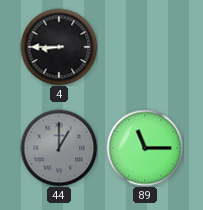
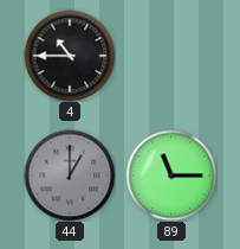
4: 8:45 -> 10:45
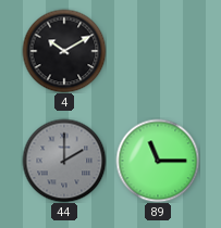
4: 10:45 -> 10:10
44: 1:00 -> 2:00
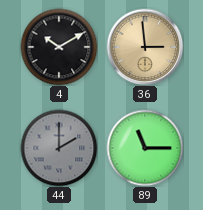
36: none -> 2:59
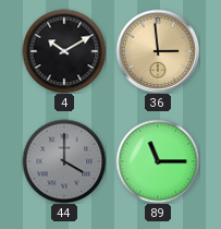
44: 2:00 -> 4:00
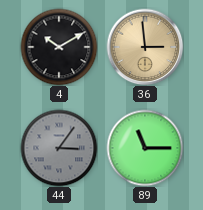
44: 4:00 -> 3:06
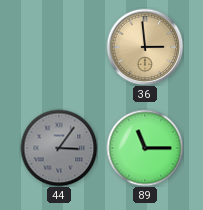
4: 10:10 -> none
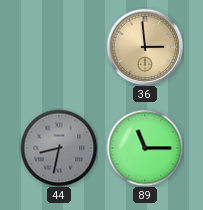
44: 3:06 -> 8:32
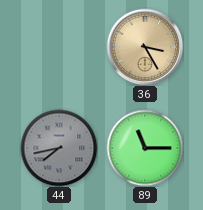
36: 2:59 -> 3:25
44: 8:32 -> 7:43
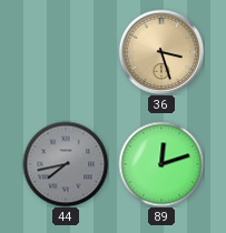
36: 3:25 -> 3:27
89: 11:15 -> 12:12
